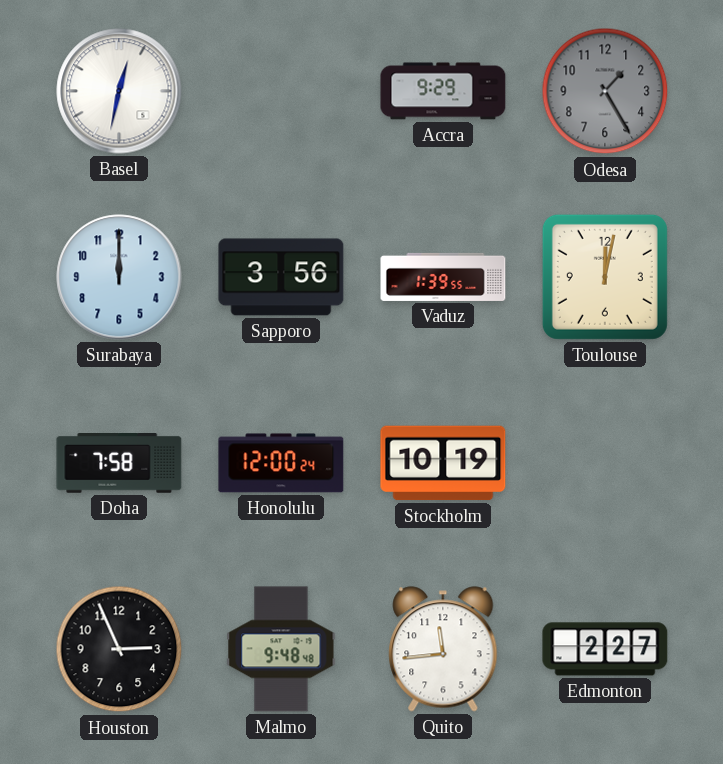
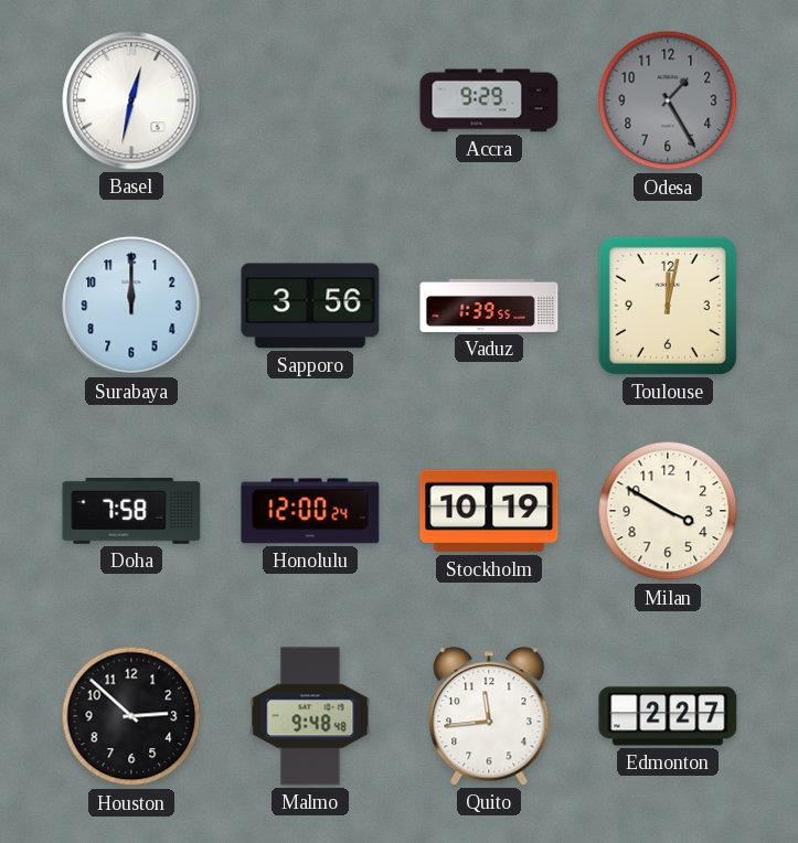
Milan: none -> 3:50
Houston: 2:56 -> 2:52
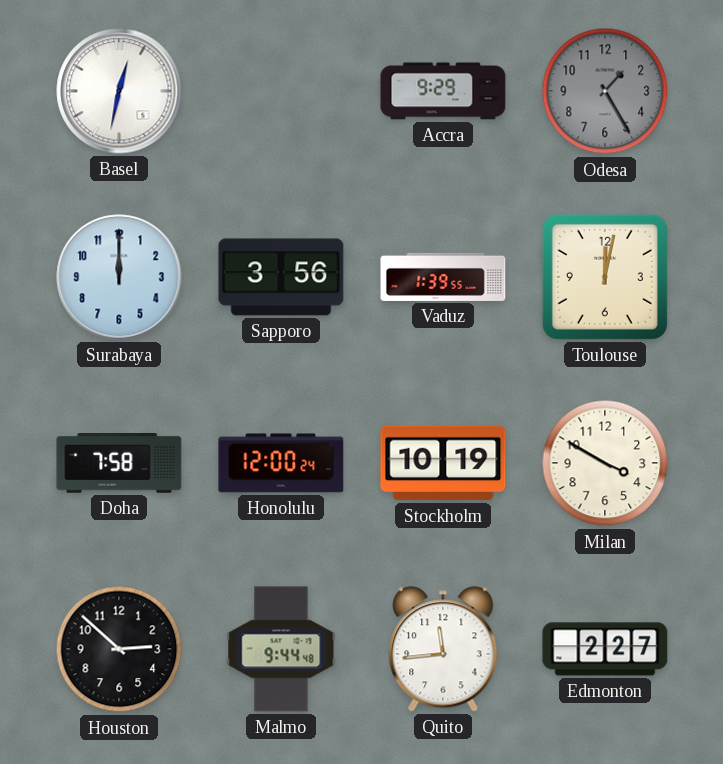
Malmo: 9:48 -> 9:44
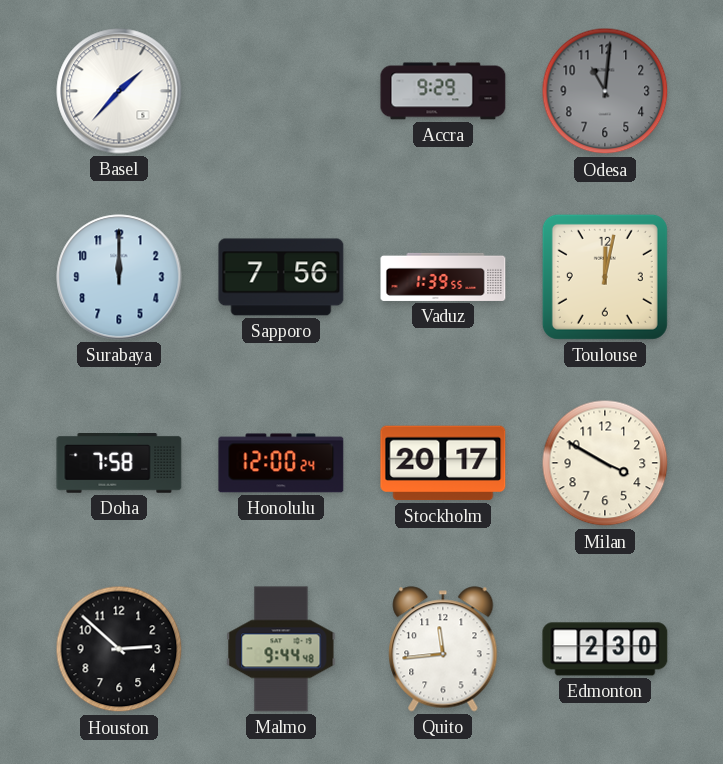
Basel: 12:32 -> 1:37
Odesa: 1:25 -> 11:01
Sapporo: 3:56 -> 7:56
Stockholm: 10:19 -> 20:17
Edmonton: 2:27 -> 2:30
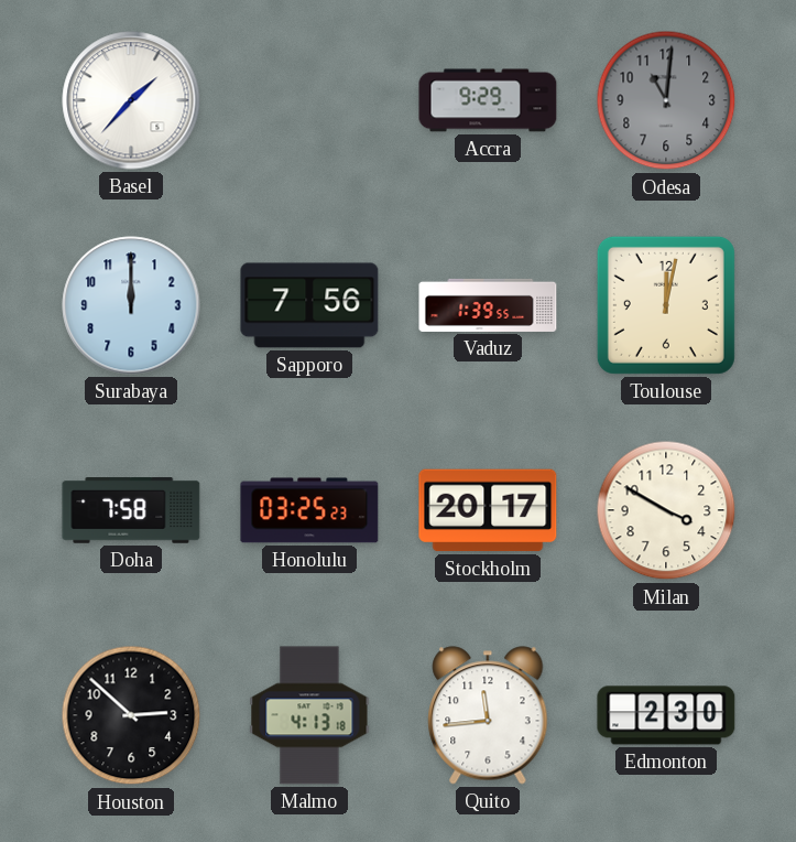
Honolulu: 12:00 -> 03:25
Malmo: 9:44 -> 4:13
